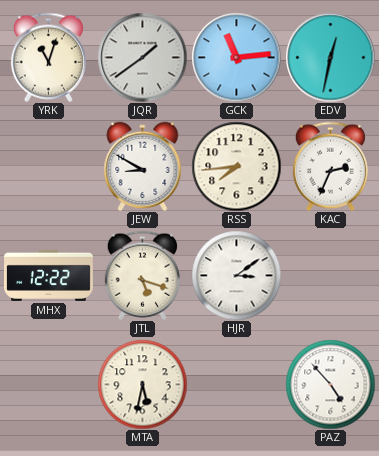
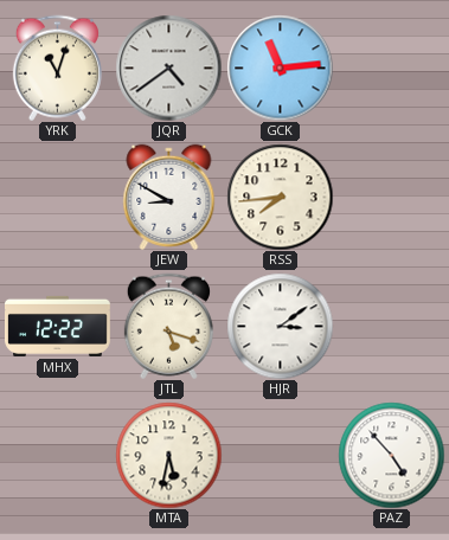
JQR: 1:39 -> 4:39
EDV: 12:32 -> none
KAC: 2:34 -> none
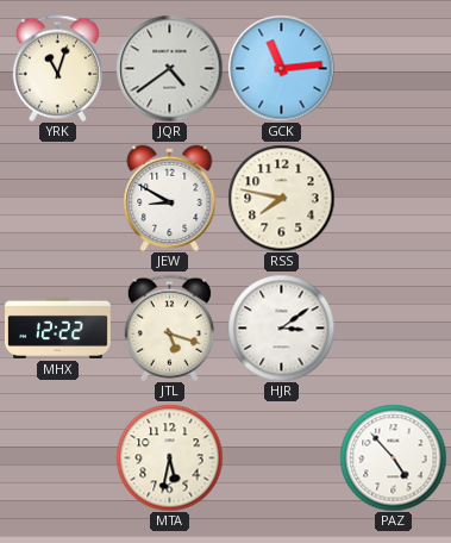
RSS: 7:44 -> 7:47
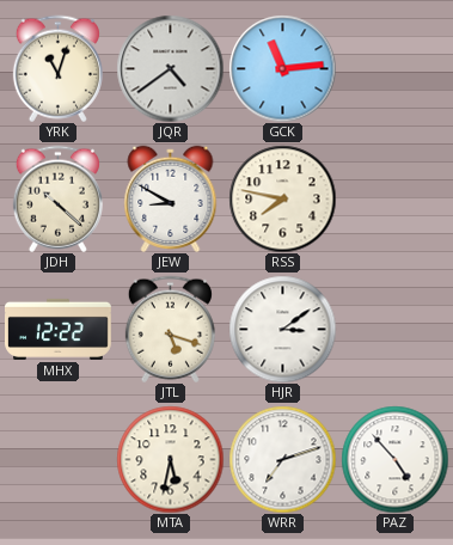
JDH: none -> 10:22
WRR: none -> 7:12
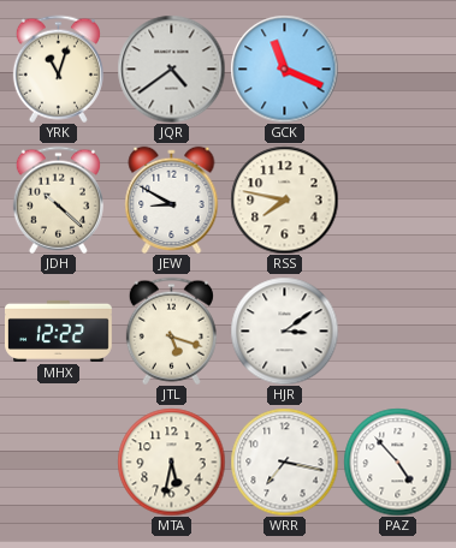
GCK: 11:14 -> 11:19
WRR: 7:12 -> 7:17
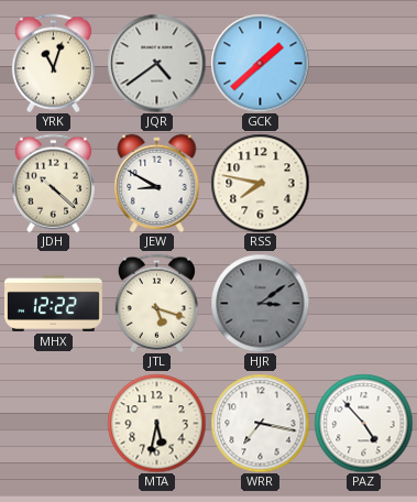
GCK: 11:19 -> 1:38
HJR dial: white -> grey
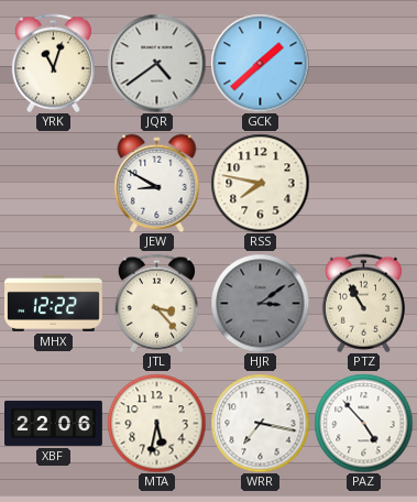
JDH: 10:22 -> none
JTL: 5:18 -> 3:23
PTZ: none -> 10:55
XBF: none -> 22:06
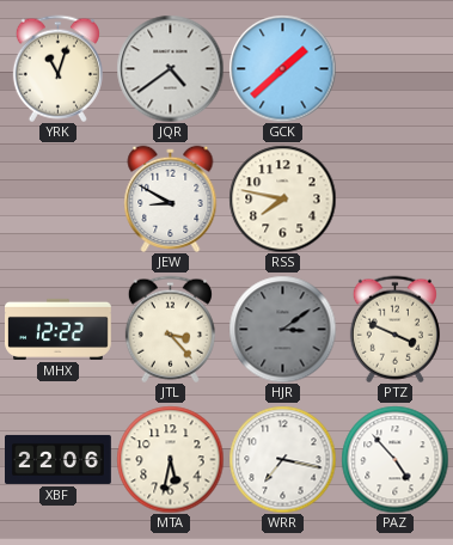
PTZ: 10:55 -> 3:49
